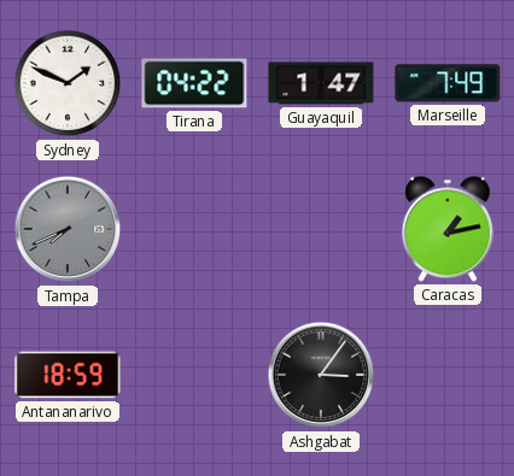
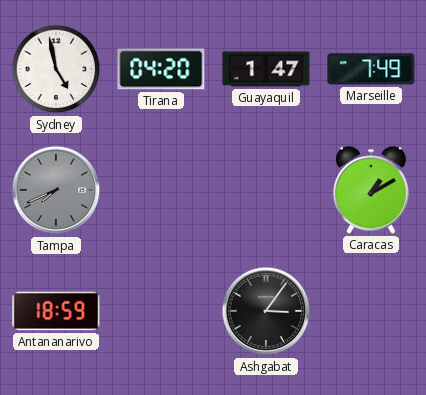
Sydney: 1:49 -> 4:58
Tirana: 04:22 -> 04:20
Caracas: 1:13 -> 1:10
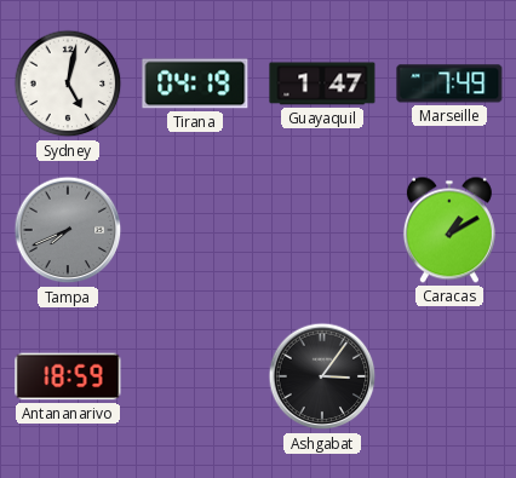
Sydney: 4:58 -> 5:02
Tirana: 04:20 -> 04:19
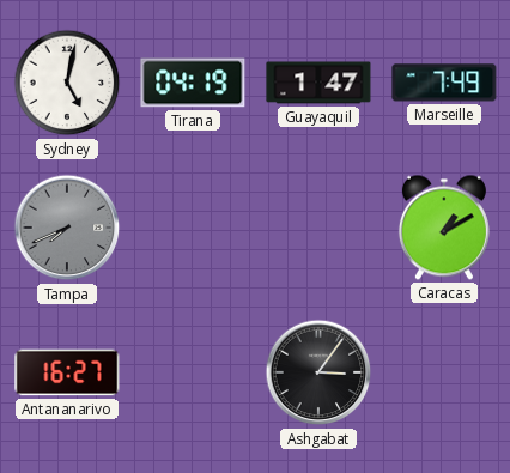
Antananarivo: 18:59 -> 16:27
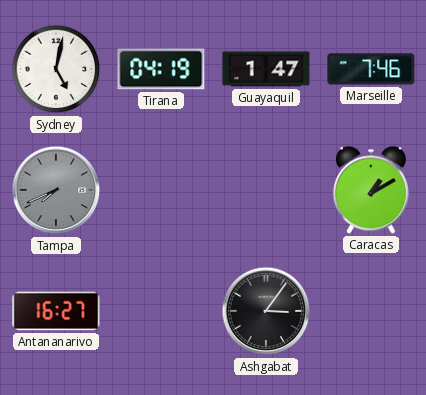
Marseille: 7:49 -> 7:46
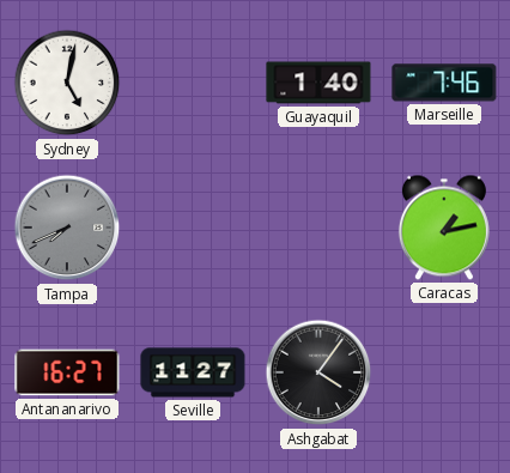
Tirana: 04:19 -> none
Guayaquil: 1:47 -> 1:40
Caracas: 1:10 -> 1:13
Seville: none -> 11:27
Ashgabat: 3:06 -> 4:06
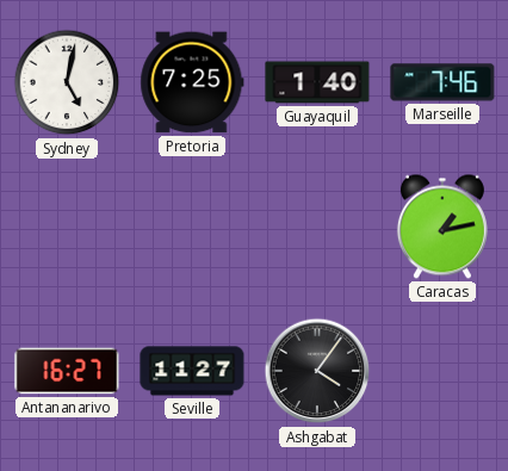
Pretoria: none -> 7:25
Tampa: 7:41 -> none
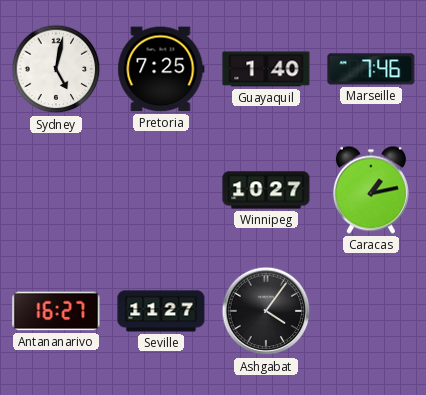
Winnipeg: none -> 10:27
